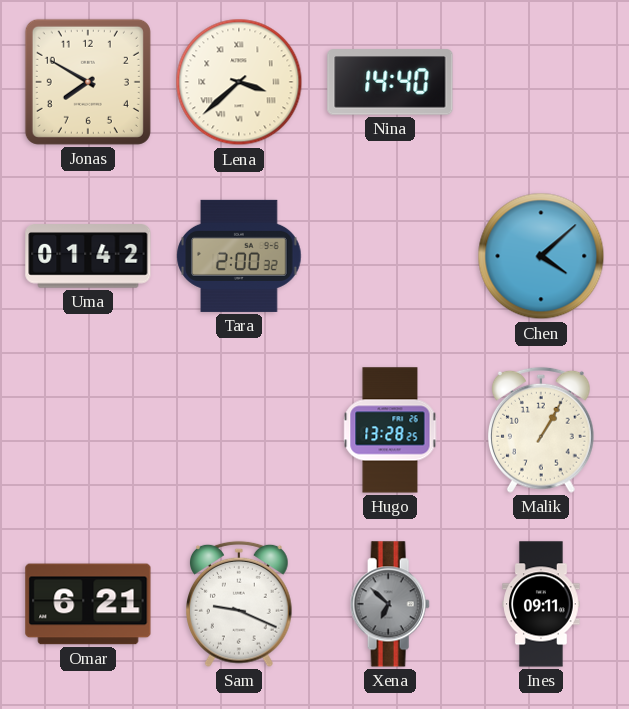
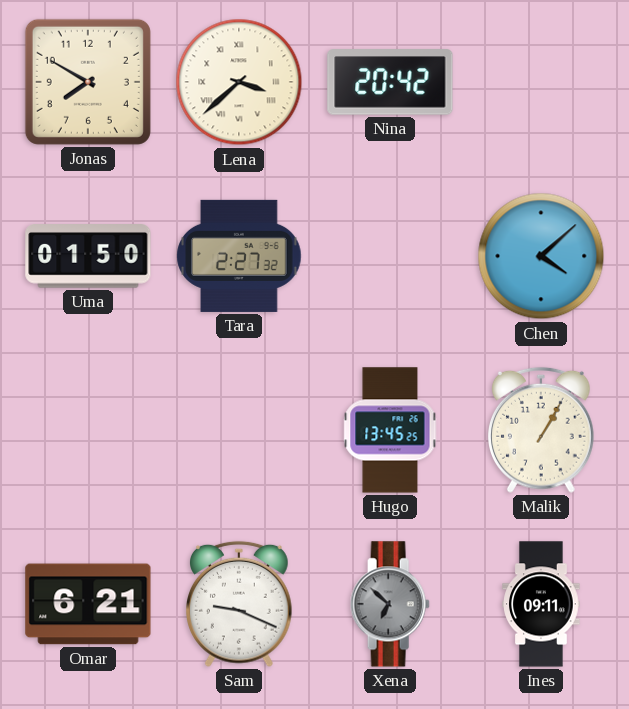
Nina: 14:40 -> 20:42
Uma: 01:42 -> 01:50
Tara: 2:00 -> 2:27
Hugo: 13:28 -> 13:45
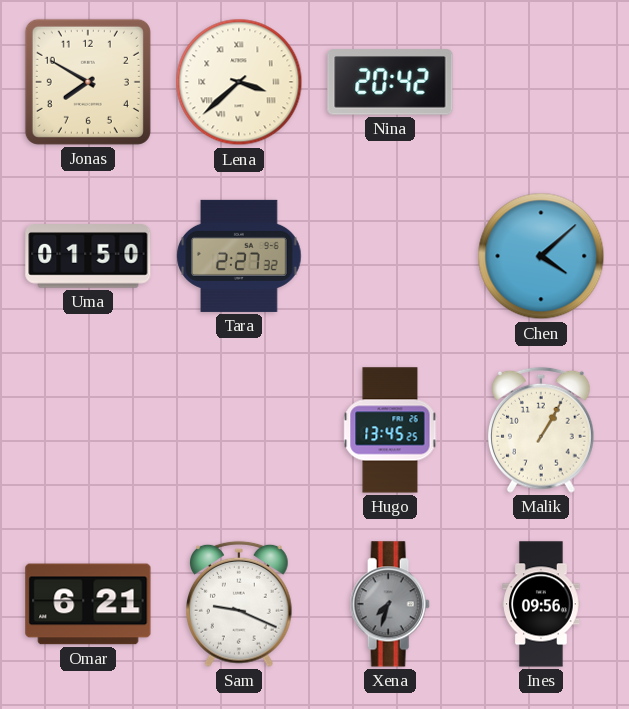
Xena: 6:52 -> 7:33
Ines: 09:11 -> 09:56
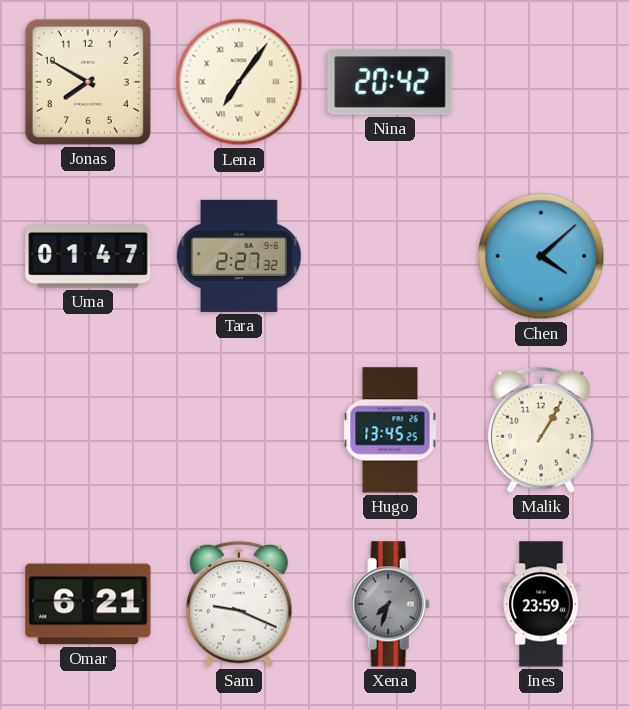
Lena: 3:38 -> 7:06
Uma: 01:50 -> 01:47
Ines: 09:56 -> 23:59
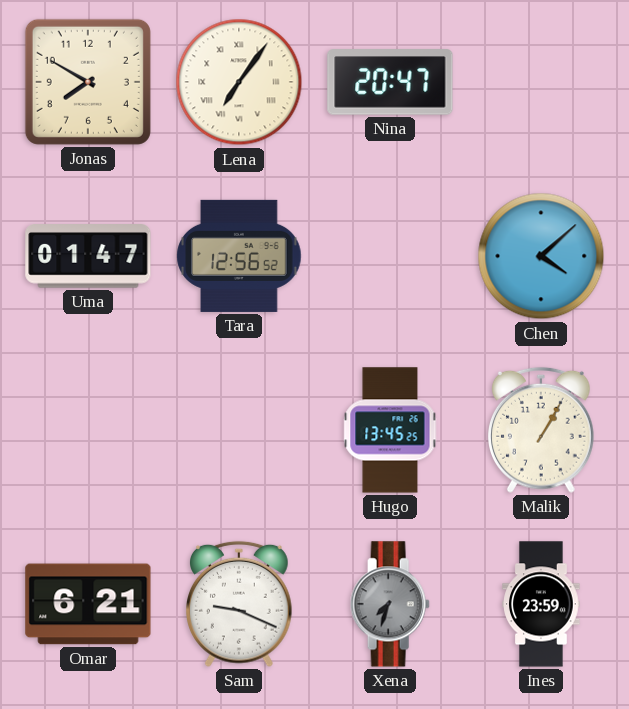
Nina: 20:42 -> 20:47
Tara: 2:27 -> 12:56
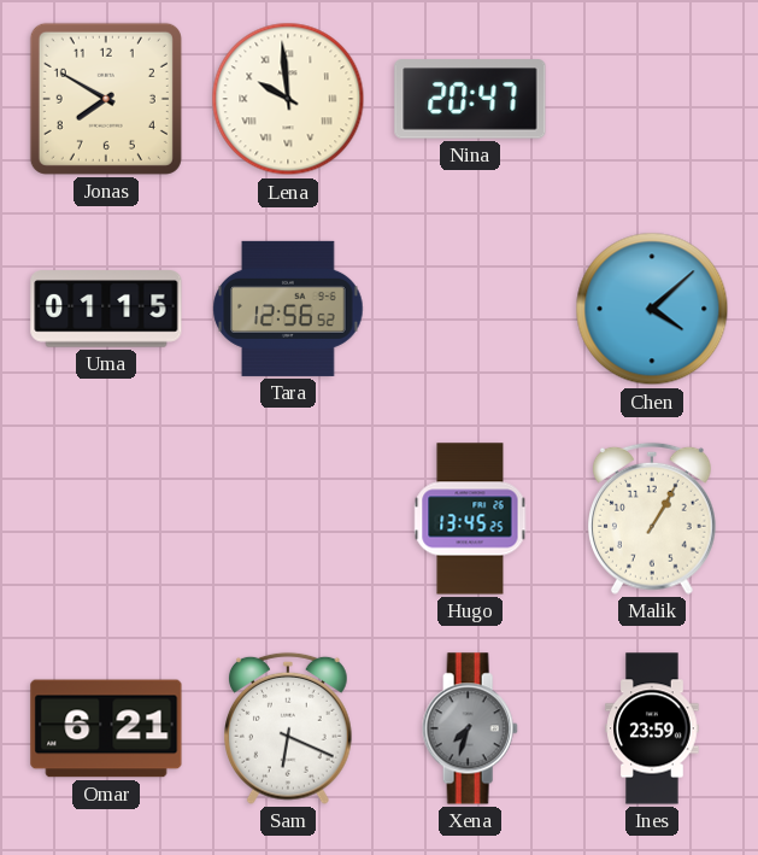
Lena: 7:06 -> 9:59
Uma: 01:47 -> 01:15
Sam: 9:19 -> 6:19
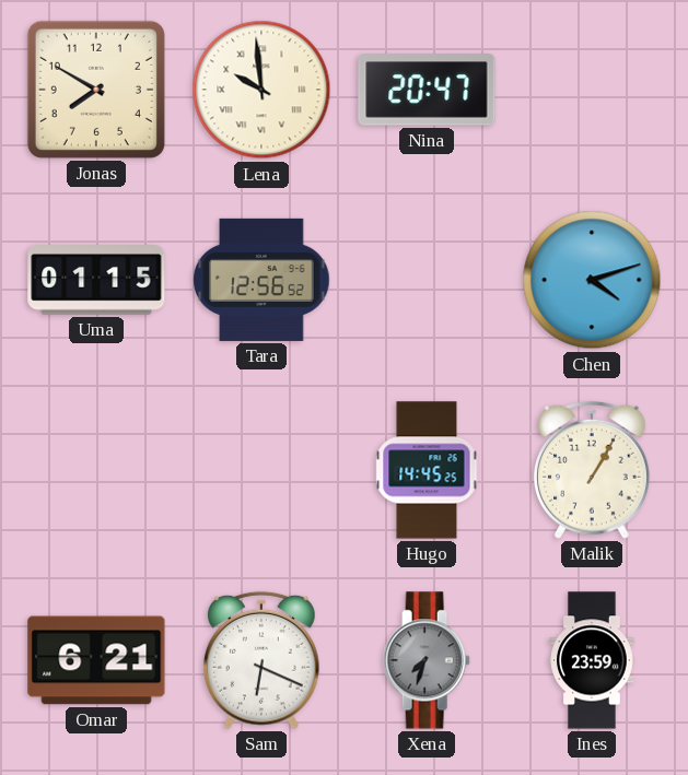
Chen: 4:08 -> 4:12
Hugo: 13:45 -> 14:45
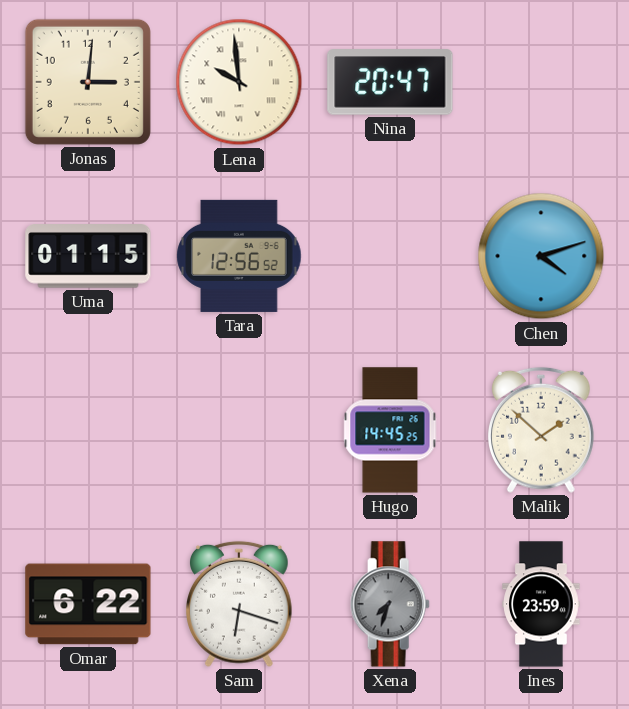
Jonas: 7:50 -> 3:01
Malik: 1:05 -> 1:52
Omar: 6:21 -> 6:22
Sam: 6:19 -> 6:18
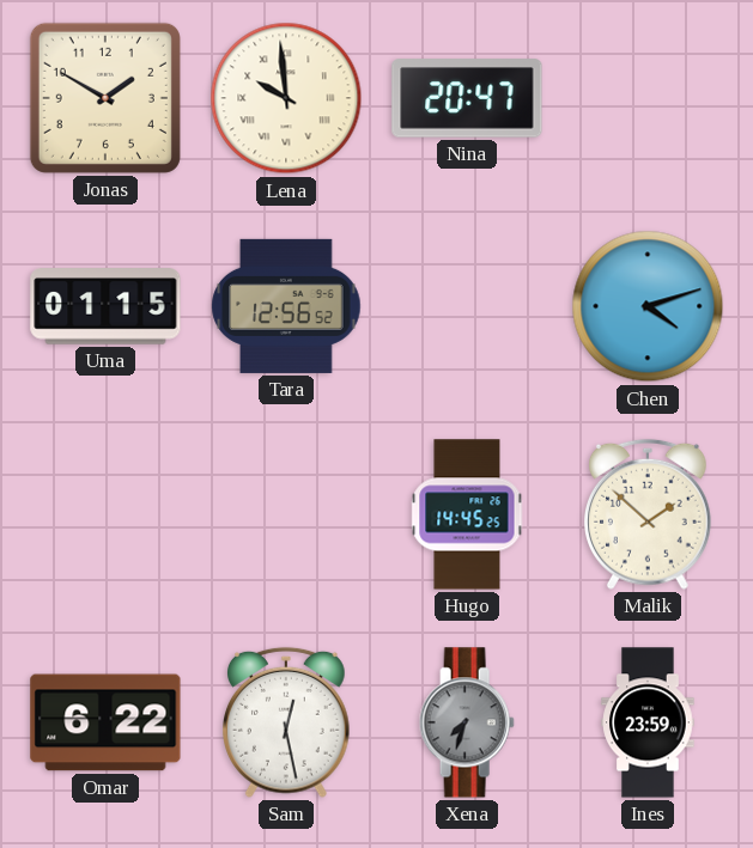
Jonas: 3:01 -> 1:50
Sam: 6:18 -> 12:28
